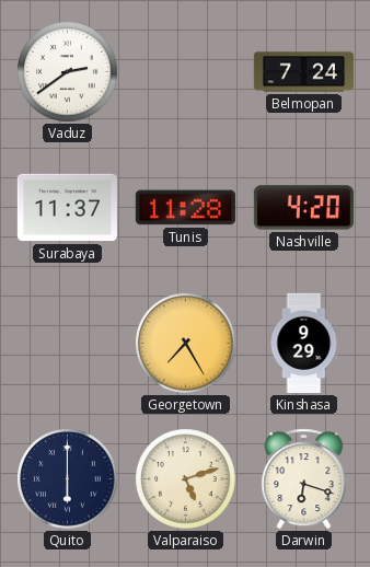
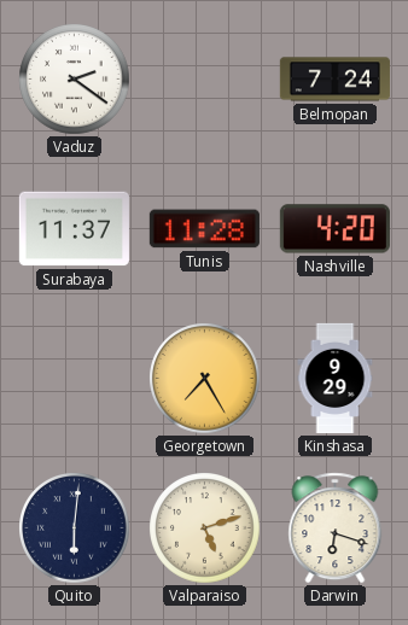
Vaduz: 2:39 -> 2:21
Quito: 6:00 -> 6:01
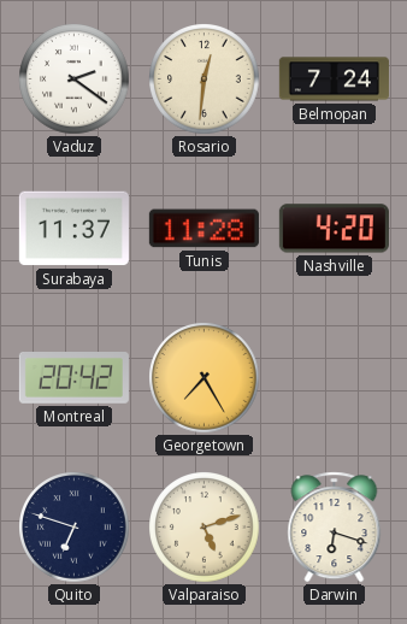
Rosario: none -> 12:31
Montreal: none -> 20:42
Kinshasa: 9:29 -> none
Quito: 6:01 -> 6:48
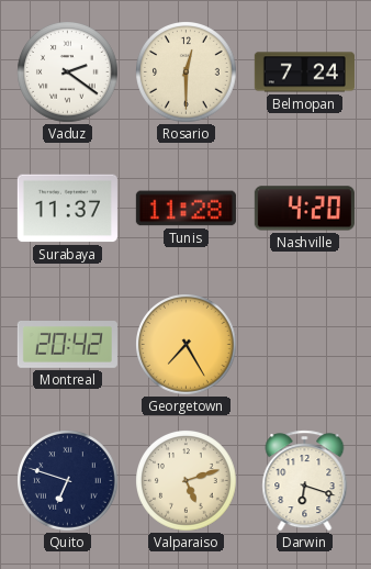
Rosario: 12:31 -> 12:30
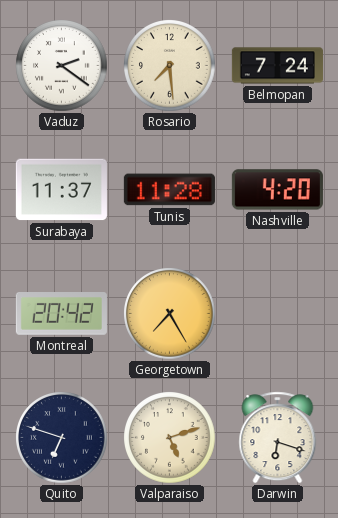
Rosario: 12:30 -> 7:29
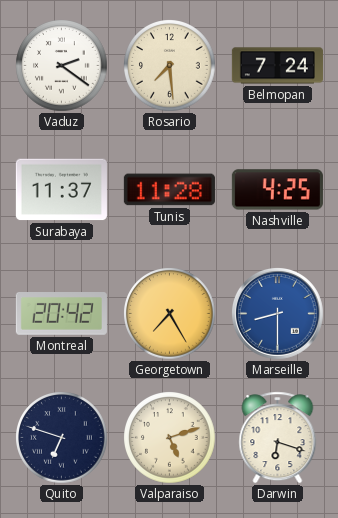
Nashville: 4:20 -> 4:25
Marseille: none -> 8:30
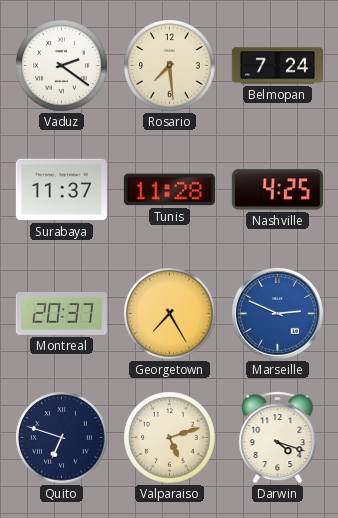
Montreal: 20:42 -> 20:37
Marseille: 8:30 -> 2:49
Darwin: 6:18 -> 4:18
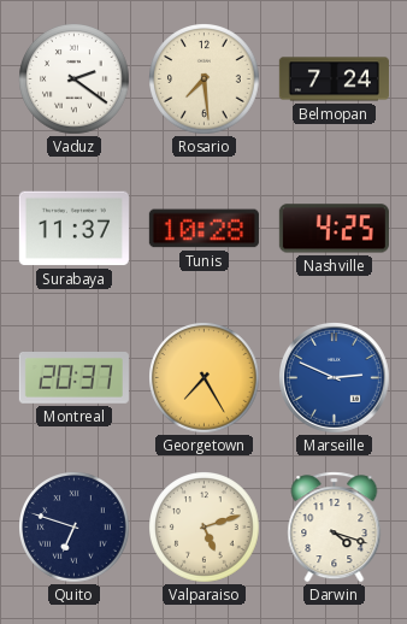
Tunis: 11:28 -> 10:28
